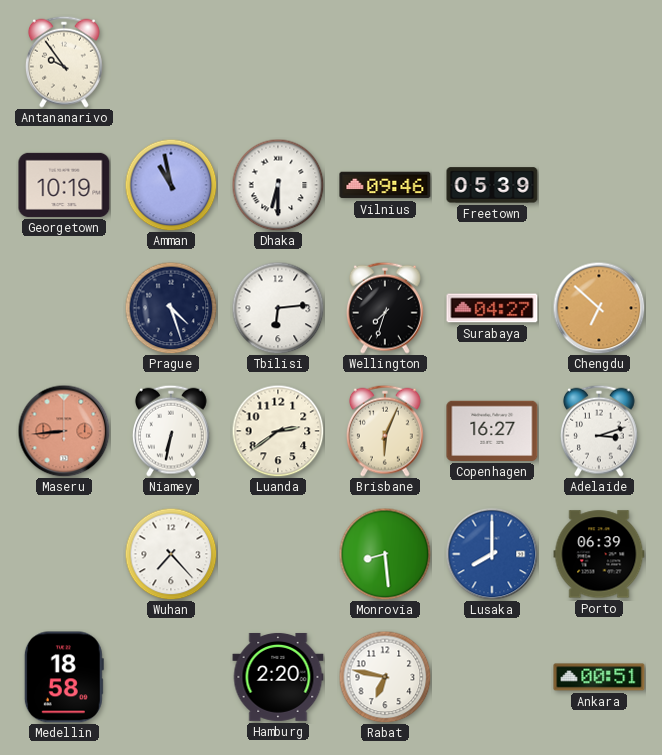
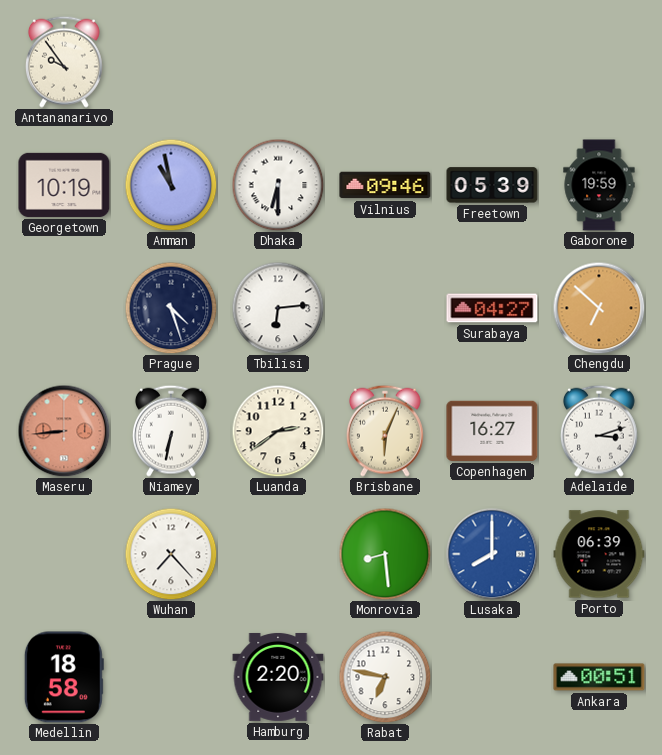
Gaborone: none -> 19:59
Wellington: 7:33 -> none
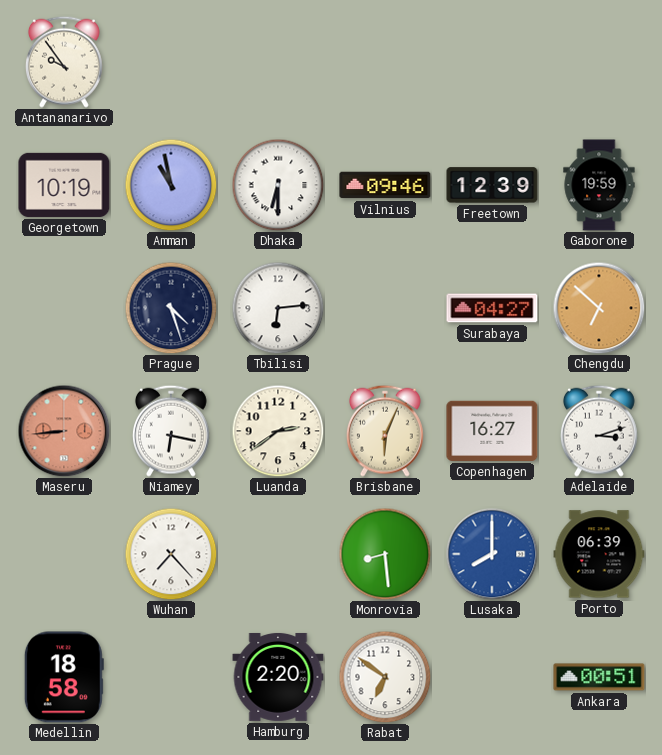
Freetown: 05:39 -> 12:39
Niamey: 6:32 -> 6:17
Rabat: 6:47 -> 6:51
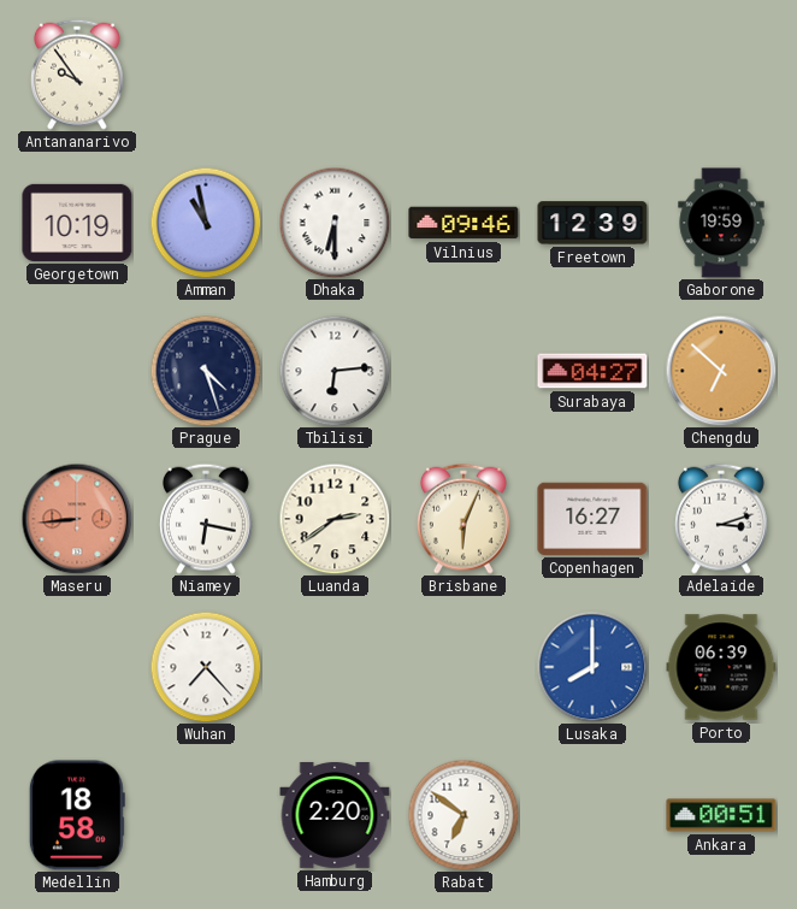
Monrovia: 8:29 -> none
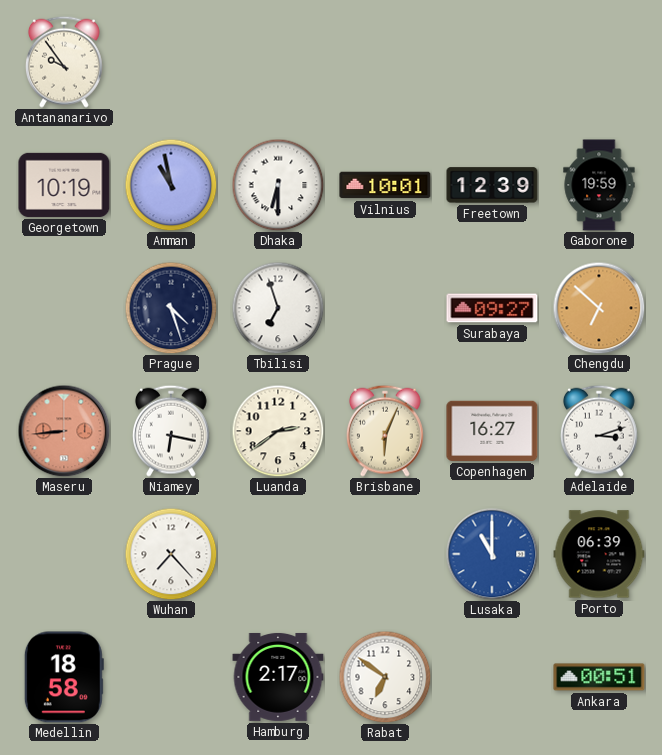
Vilnius: 09:46 -> 10:01
Tbilisi: 6:14 -> 6:57
Surabaya: 04:27 -> 09:27
Lusaka: 8:00 -> 11:00
Hamburg: 2:20 -> 2:17
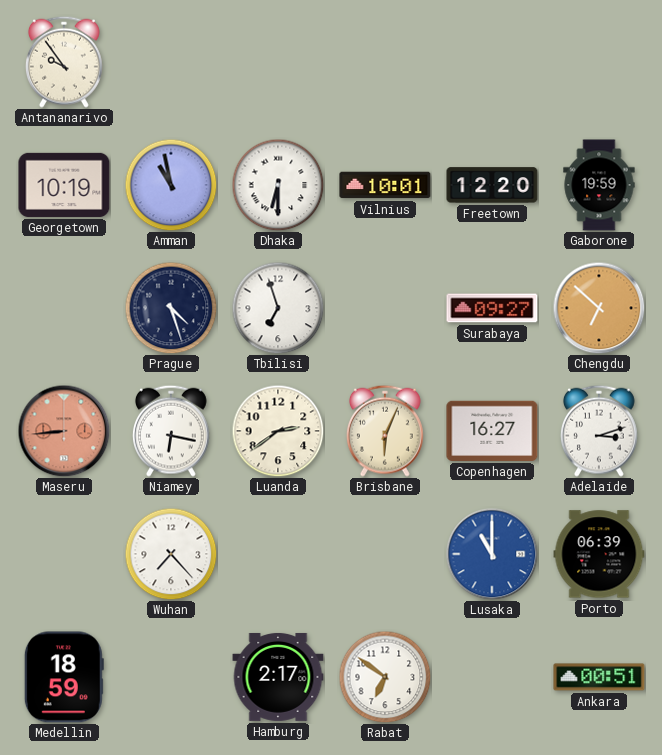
Freetown: 12:39 -> 12:20
Medellin: 18:58 -> 18:59
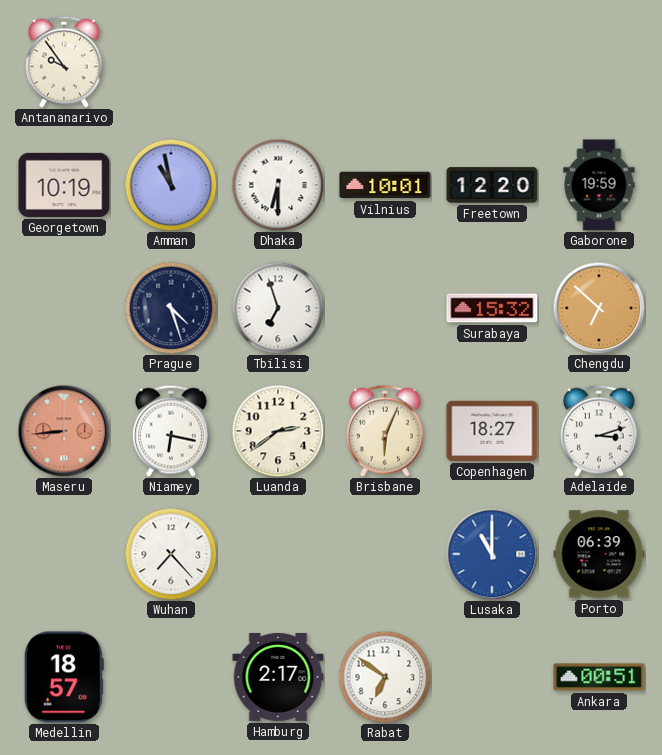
Surabaya: 09:27 -> 15:32
Copenhagen: 16:27 -> 18:27
Medellin: 18:59 -> 18:57
